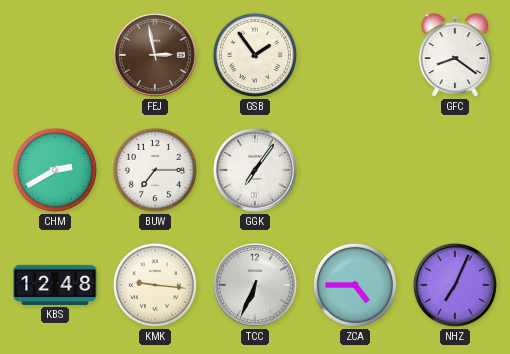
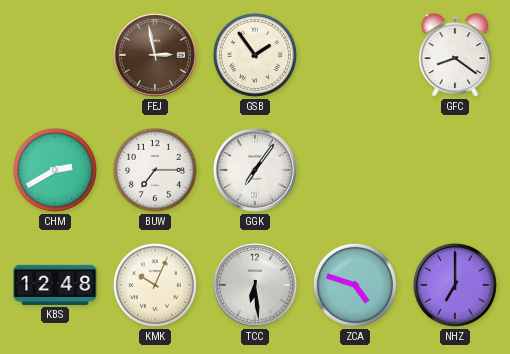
KMK: 9:16 -> 10:04
TCC: 6:34 -> 6:29
ZCA: 4:45 -> 4:48
NHZ: 7:04 -> 7:00
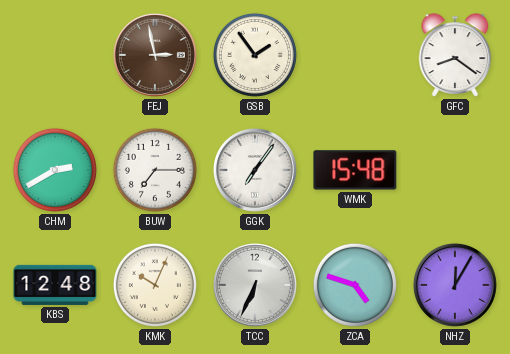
WMK: none -> 15:48
TCC: 6:29 -> 6:34
NHZ: 7:00 -> 12:05
